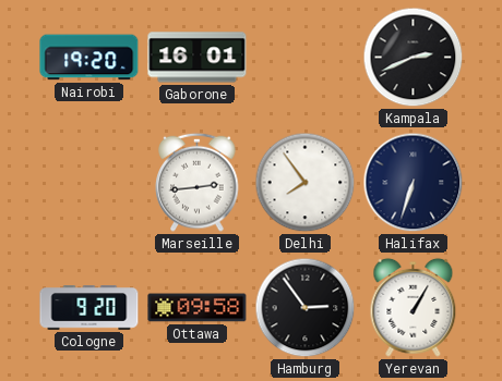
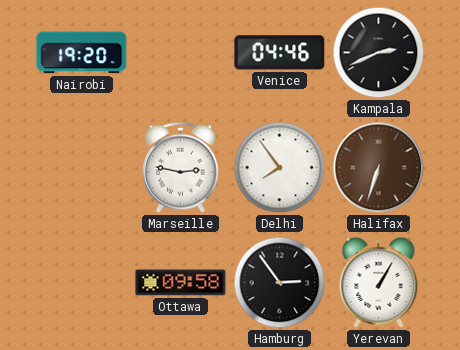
Gaborone: 16:01 -> none
Venice: none -> 04:46
Marseille: 2:44 -> 2:47
Halifax dial: navy -> brown
Cologne: 9:20 -> none
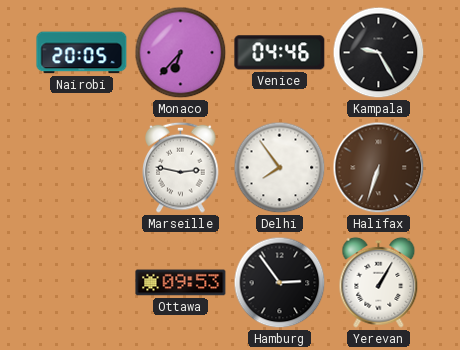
Nairobi: 19:20 -> 20:05
Monaco: none -> 6:37
Kampala: 2:41 -> 9:25
Ottawa: 09:58 -> 09:53
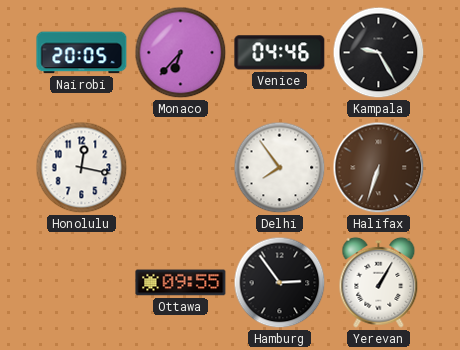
Honolulu: none -> 12:17
Marseille: 2:47 -> none
Ottawa: 09:53 -> 09:55
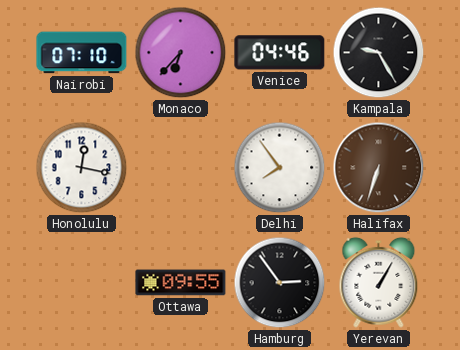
Nairobi: 20:05 -> 07:10
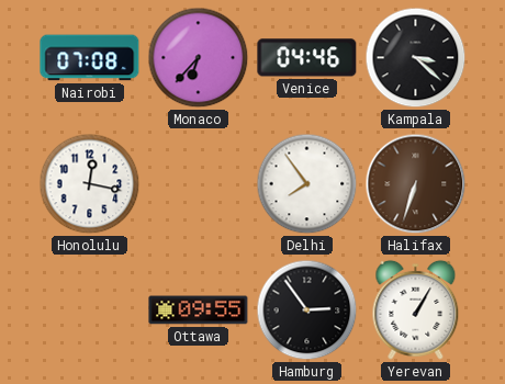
Nairobi: 07:10 -> 07:08
Kampala: 9:25 -> 3:22
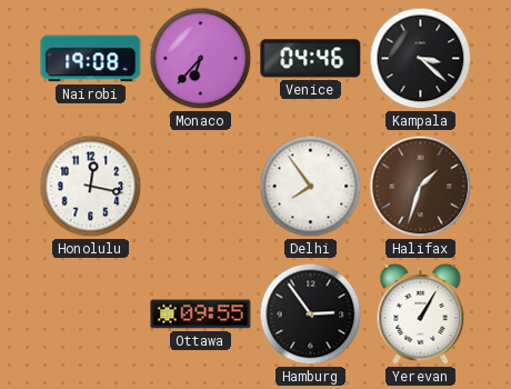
Nairobi: 07:08 -> 19:08
Halifax: 6:33 -> 1:33
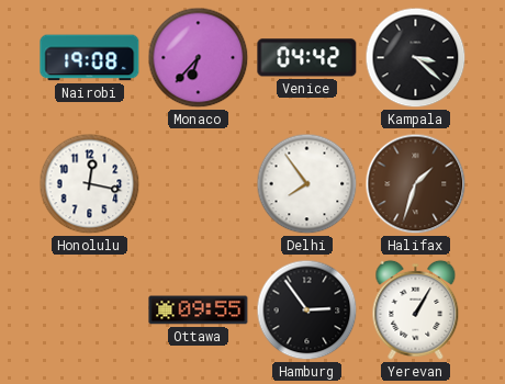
Venice: 04:46 -> 04:42
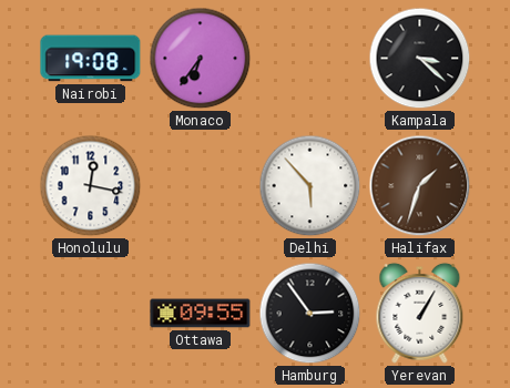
Monaco: 6:37 -> 6:36
Venice: 04:42 -> none
Delhi: 7:54 -> 5:53
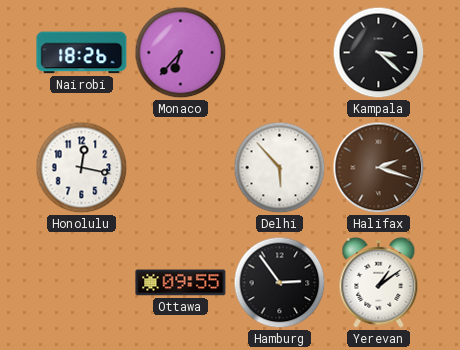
Nairobi: 19:08 -> 18:26
Monaco: 6:36 -> 6:37
Halifax: 1:33 -> 2:18
Yerevan: 1:05 -> 1:09
